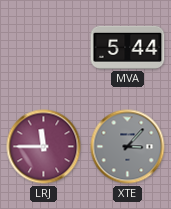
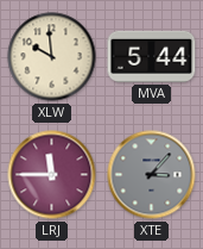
XLW: none -> 9:59
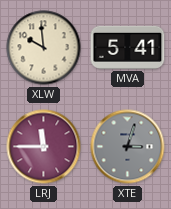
MVA: 5:44 -> 5:41
XTE: 3:07 -> 3:03
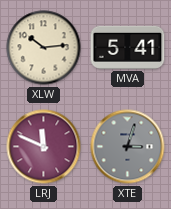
XLW: 9:59 -> 10:14
LRJ: 11:45 -> 11:49
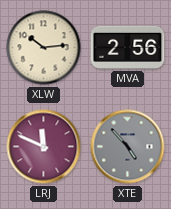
MVA: 5:41 -> 2:56
XTE: 3:03 -> 4:53
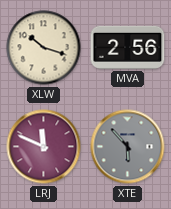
XLW: 10:14 -> 10:18
XTE: 4:53 -> 5:53
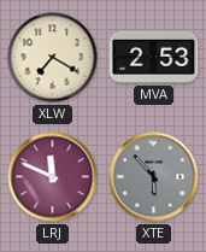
XLW: 10:18 -> 7:20
MVA: 2:56 -> 2:53
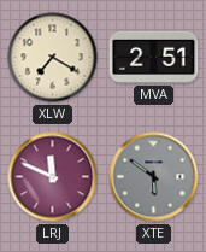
MVA: 2:53 -> 2:51
XTE: 5:53 -> 5:51
